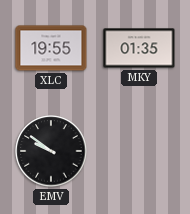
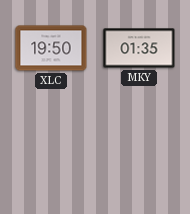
XLC: 19:55 -> 19:50
EMV: 9:51 -> none
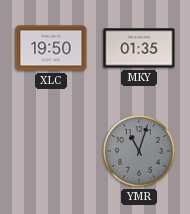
YMR: none -> 11:03
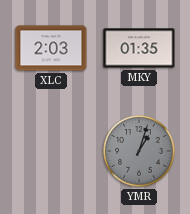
XLC: 19:50 -> 2:03
YMR: 11:03 -> 1:03
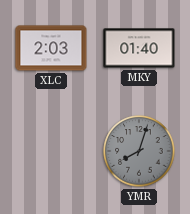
MKY: 01:35 -> 01:40
YMR: 1:03 -> 8:03
